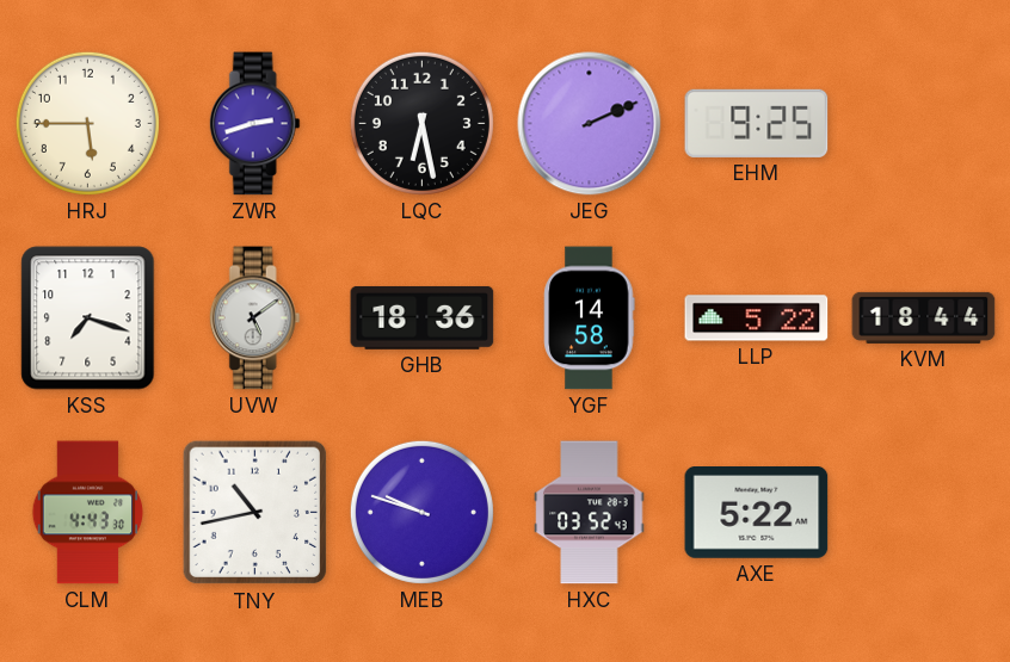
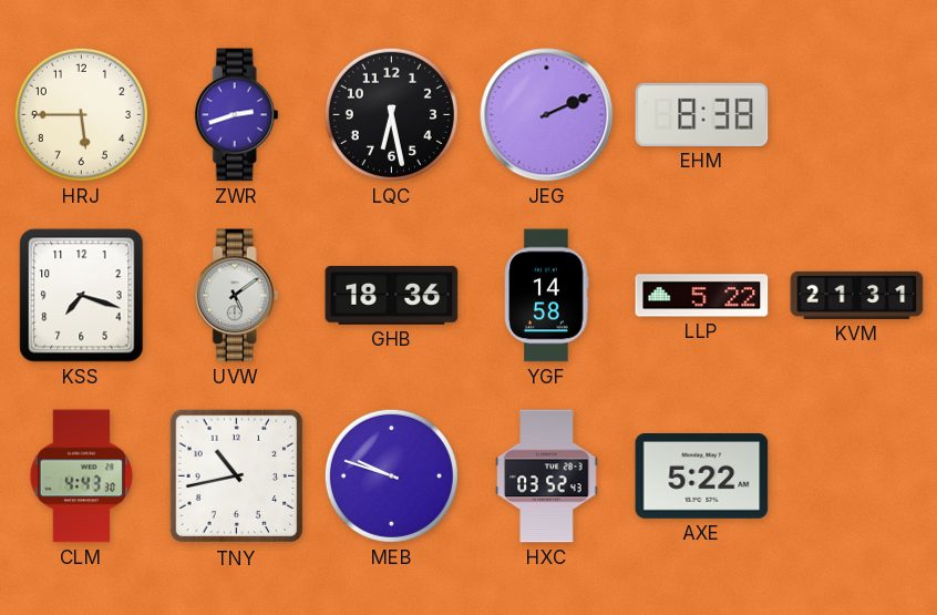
EHM: 9:25 -> 8:38
KVM: 18:44 -> 21:31
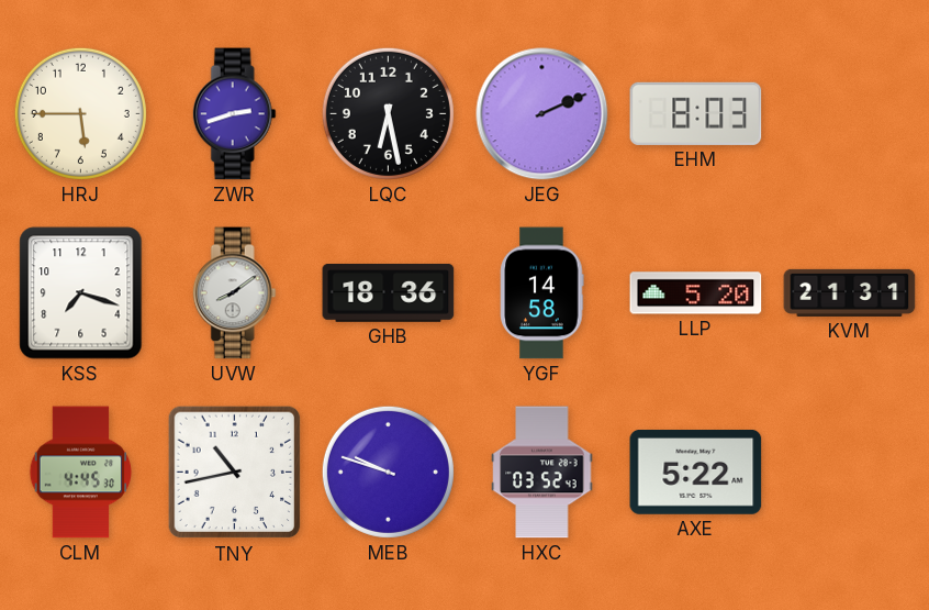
EHM: 8:38 -> 8:03
UVW: 5:09 -> 8:09
LLP: 5:22 -> 5:20
CLM: 4:43 -> 4:45
